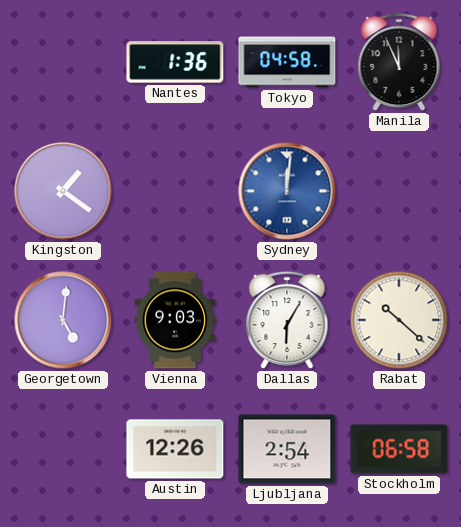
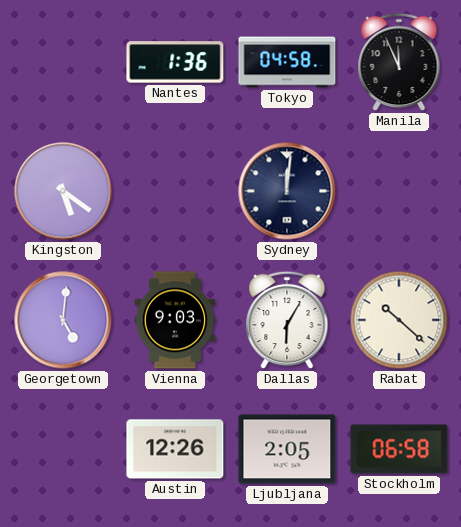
Kingston: 1:21 -> 5:21
Sydney dial: blue -> navy
Ljubljana: 2:54 -> 2:05
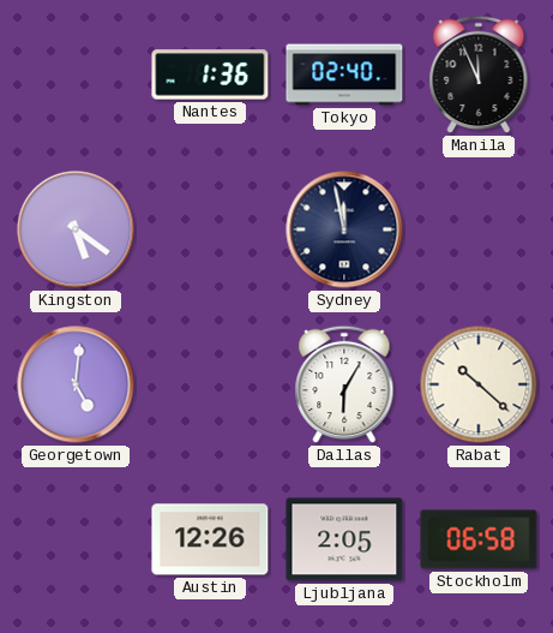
Tokyo: 04:58 -> 02:40
Sydney: 12:01 -> 11:58
Vienna: 9:03 -> none
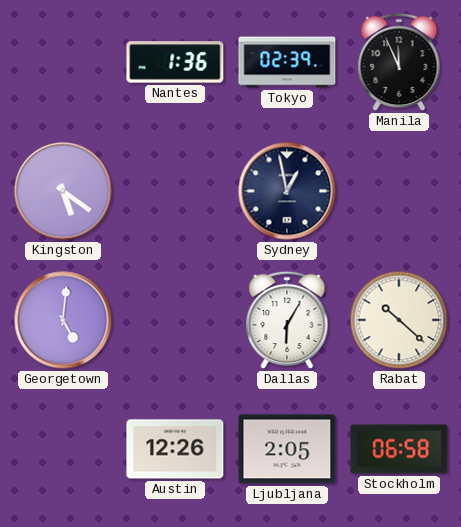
Tokyo: 02:40 -> 02:39
Sydney: 11:58 -> 12:58
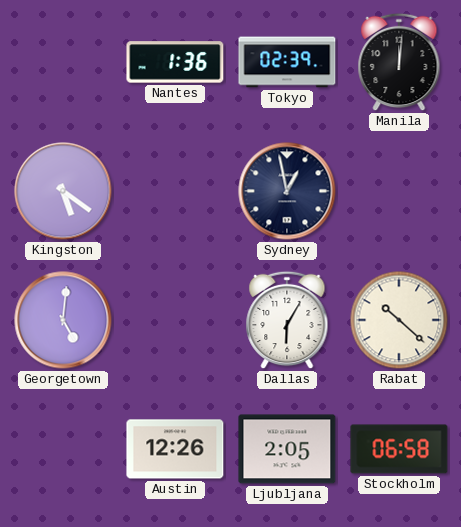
Manila: 11:56 -> 12:01
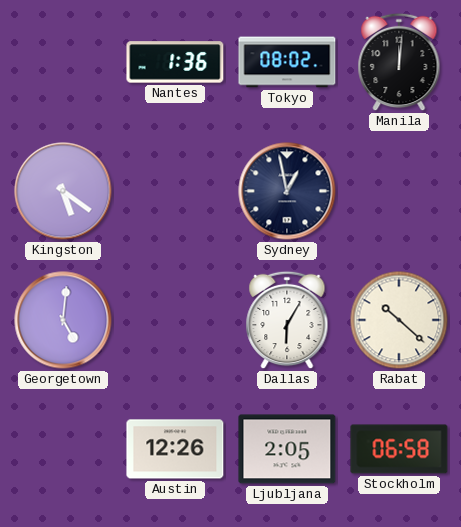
Tokyo: 02:39 -> 08:02
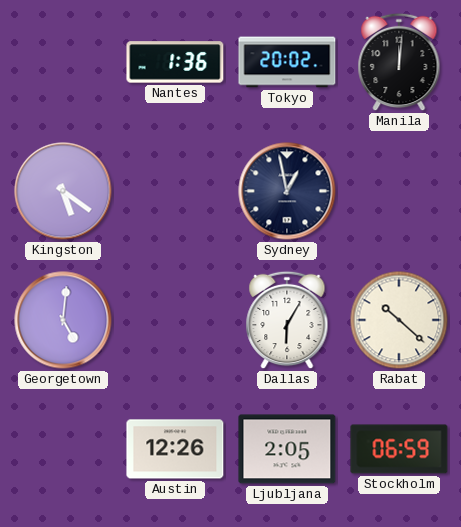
Tokyo: 08:02 -> 20:02
Stockholm: 06:58 -> 06:59
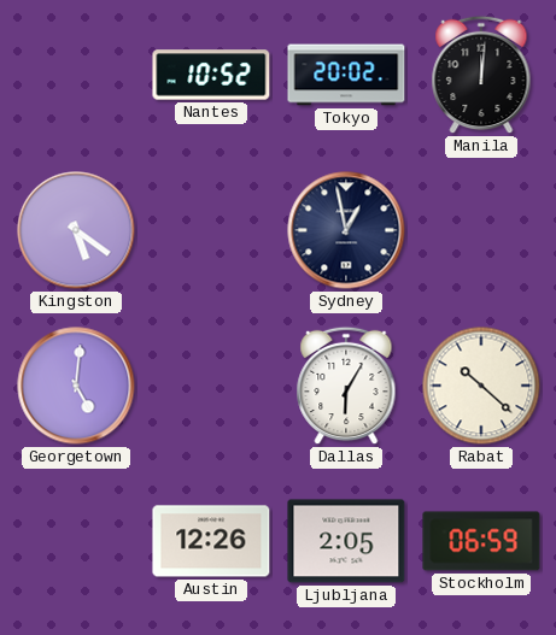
Nantes: 1:36 -> 10:52
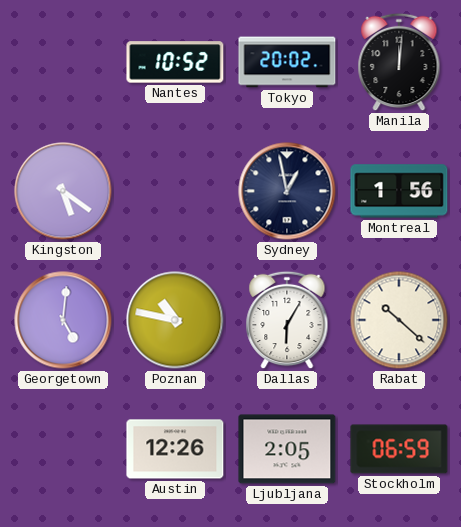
Montreal: none -> 1:56
Poznan: none -> 10:47
